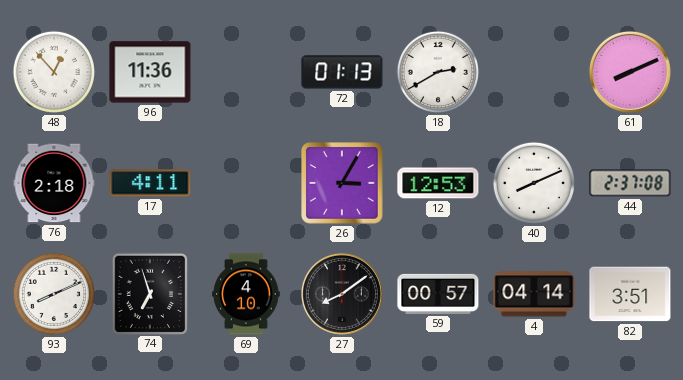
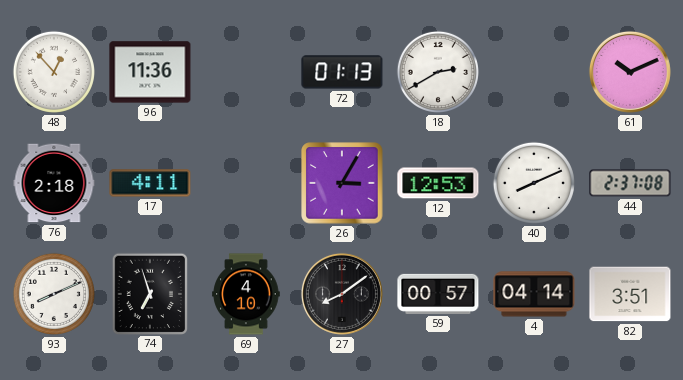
61: 8:11 -> 10:11
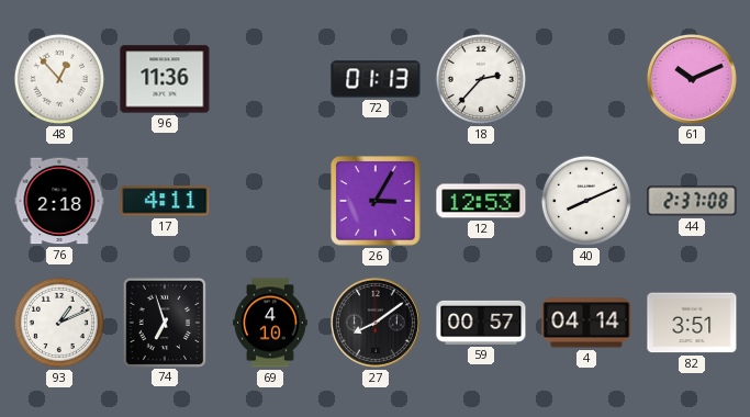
18: 2:40 -> 2:37
93: 8:11 -> 1:11
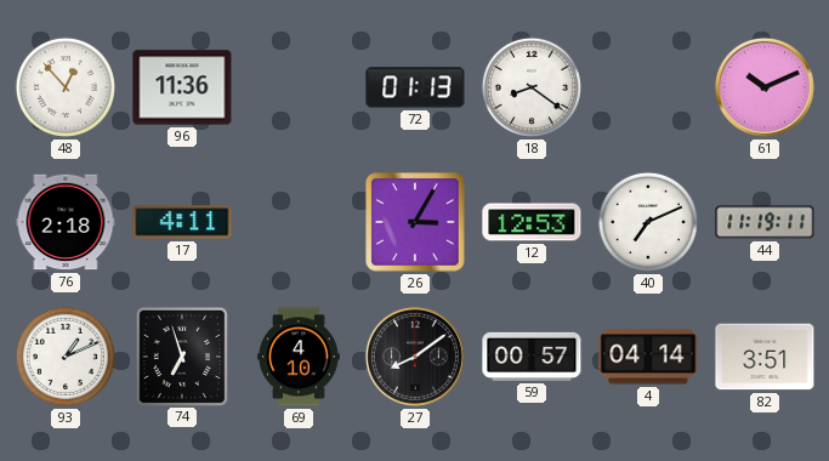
18: 2:37 -> 8:21
40: 8:11 -> 7:11
44: 2:37 -> 11:19
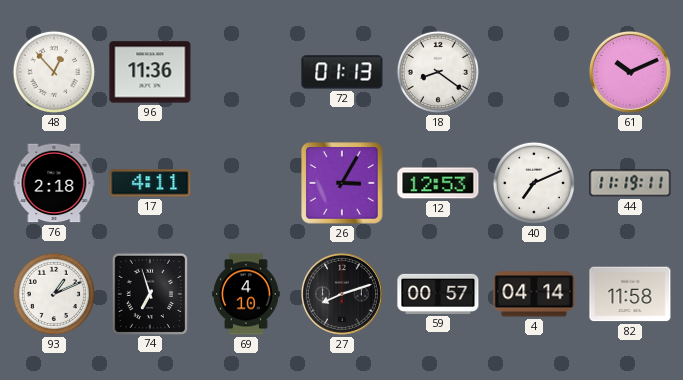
27: 8:09 -> 8:12
82: 3:51 -> 11:58
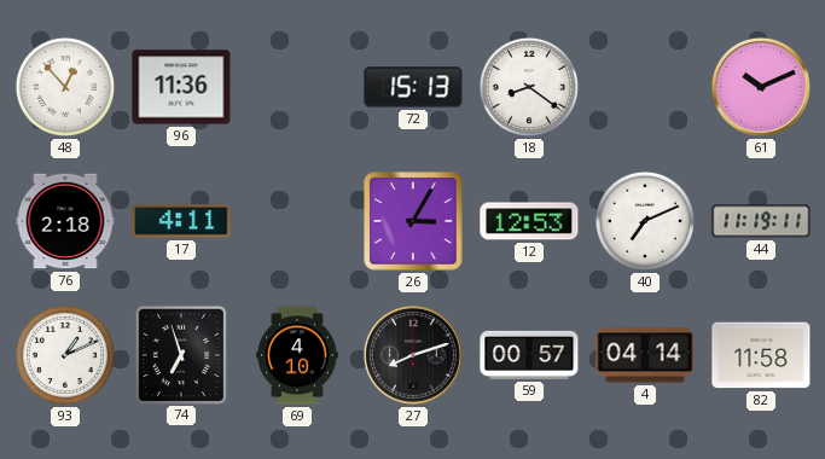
72: 01:13 -> 15:13
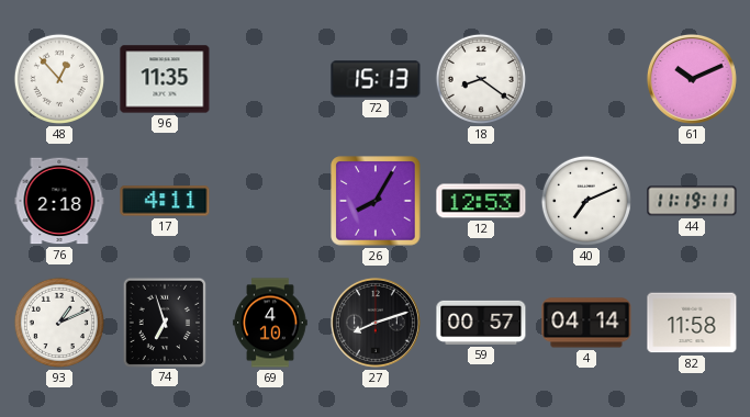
96: 11:36 -> 11:35
26: 3:05 -> 8:05
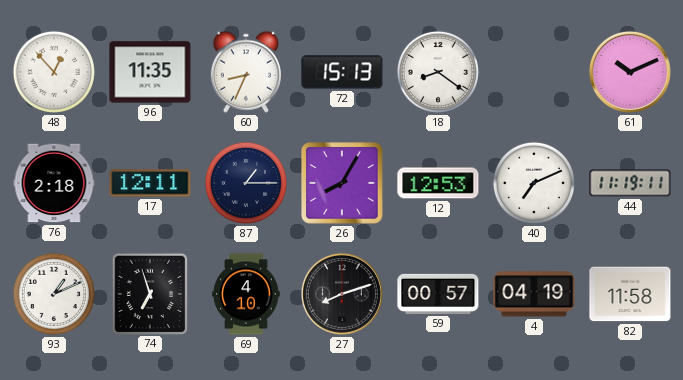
60: none -> 8:34
17: 4:11 -> 12:11
87: none -> 1:15
4: 04:14 -> 04:19
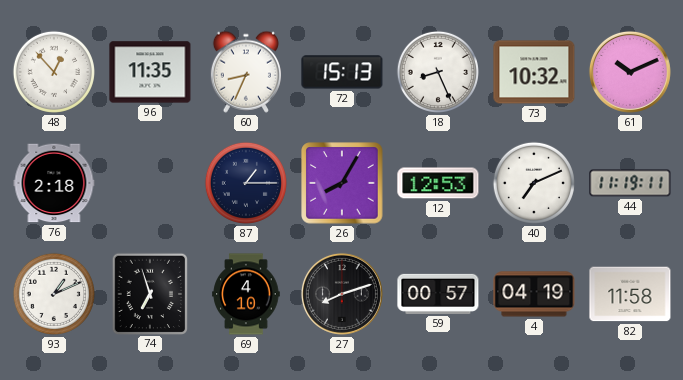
18: 8:21 -> 8:26
73: none -> 10:32
17: 12:11 -> none
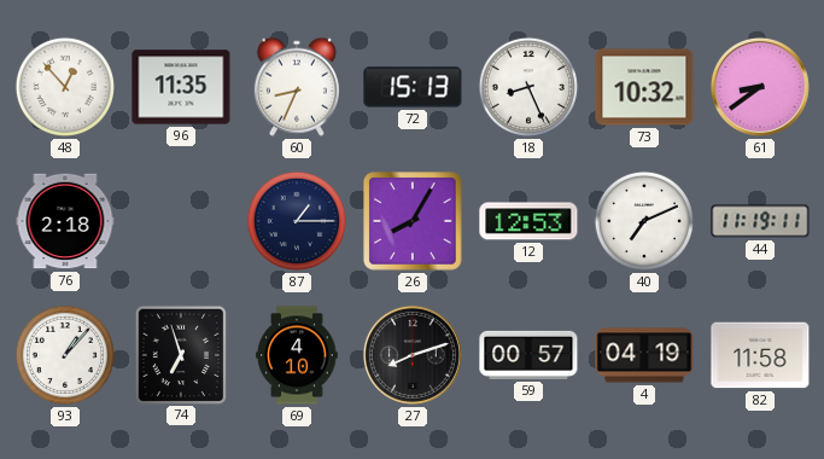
61: 10:11 -> 8:39
93: 1:11 -> 1:07
